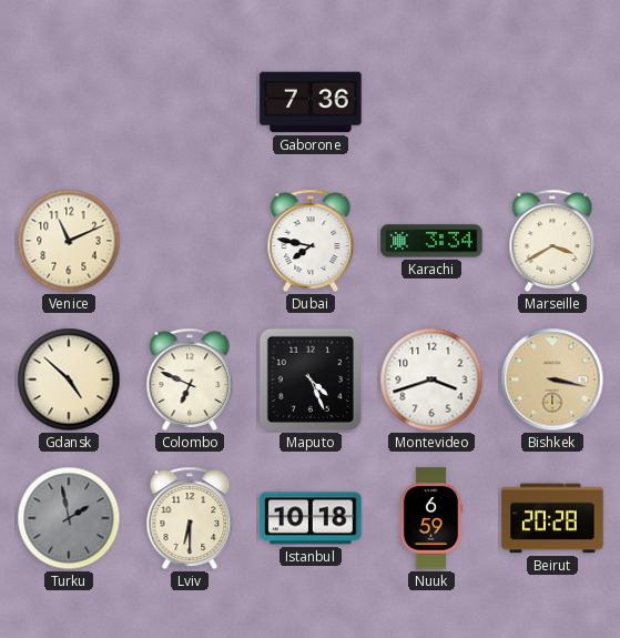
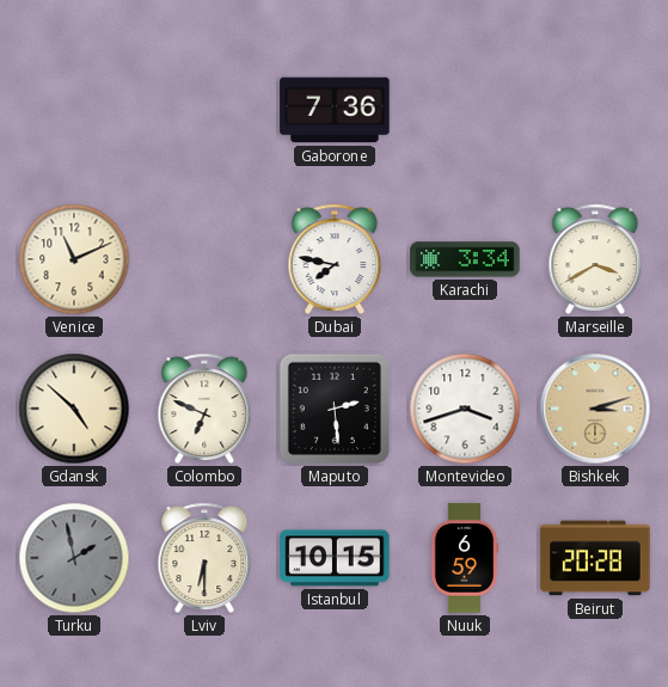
Maputo: 4:26 -> 2:29
Bishkek: 3:17 -> 3:12
Istanbul: 10:18 -> 10:15
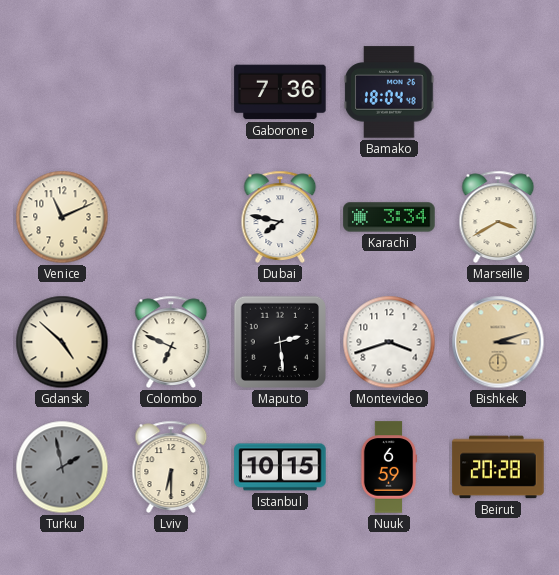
Bamako: none -> 18:04
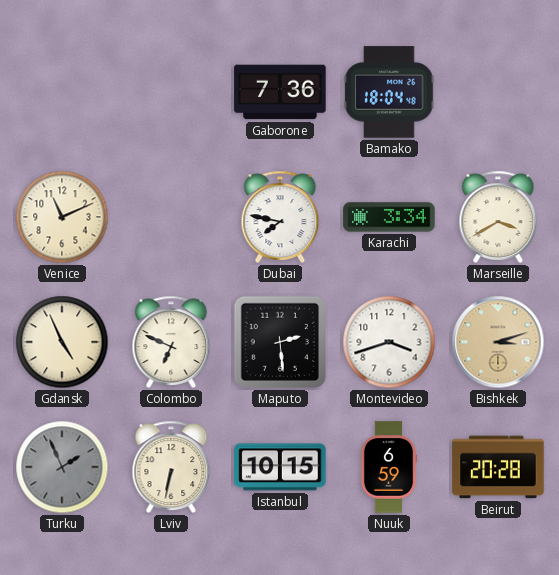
Gdansk: 4:52 -> 4:56
Turku: 1:58 -> 1:56
Lviv: 6:30 -> 6:32
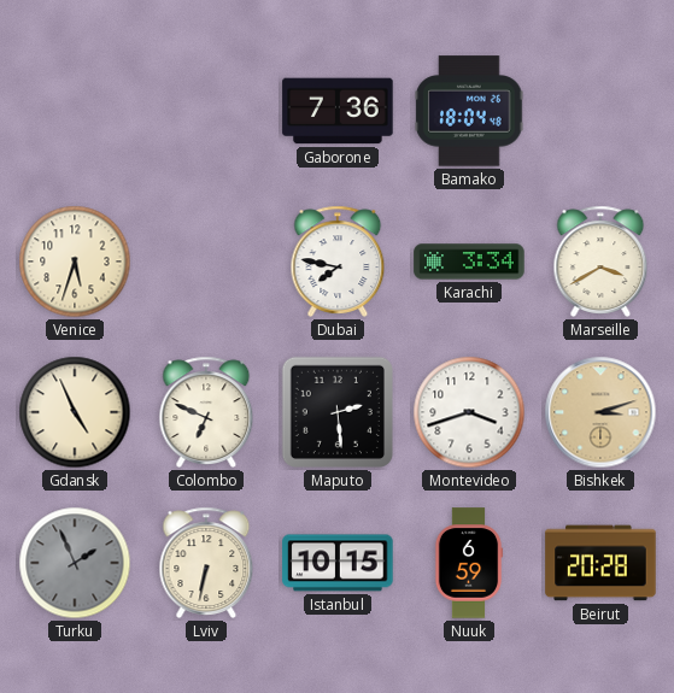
Venice: 11:11 -> 5:33
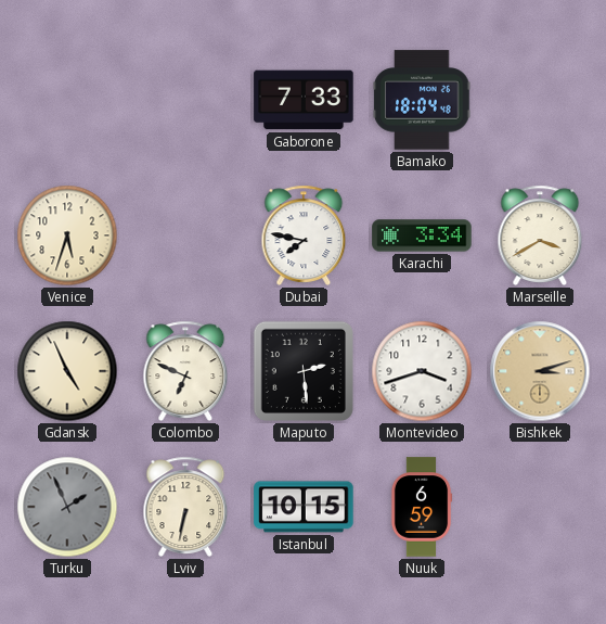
Gaborone: 7:36 -> 7:33
Beirut: 20:28 -> none
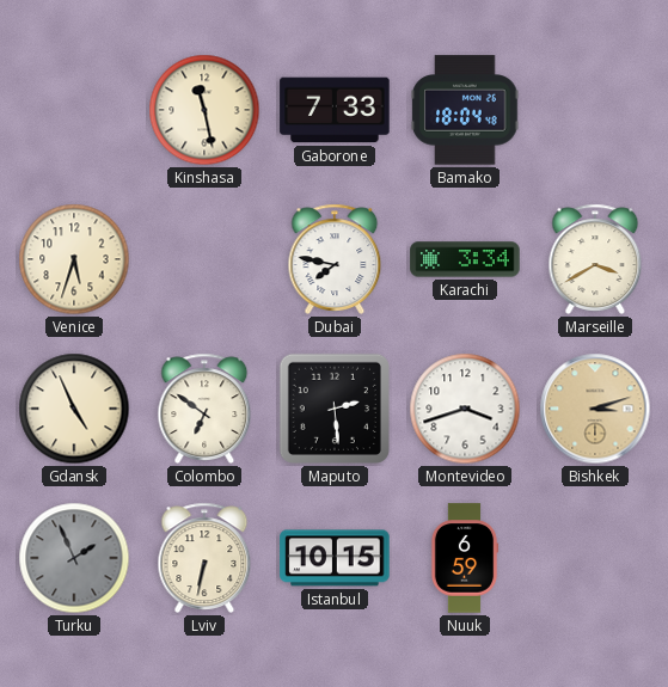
Kinshasa: none -> 11:28
Colombo: 6:49 -> 6:51
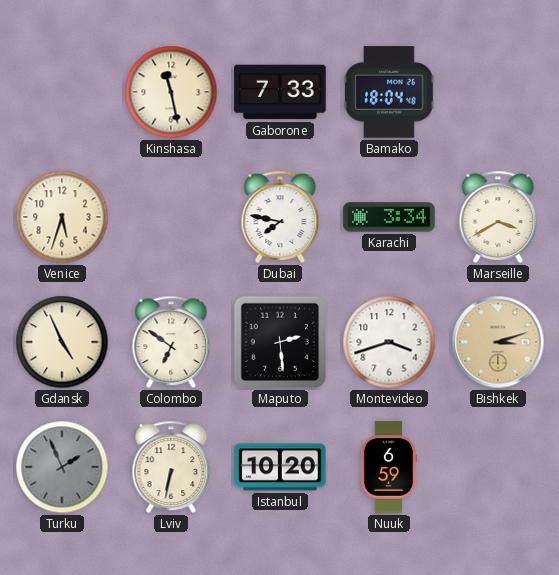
Istanbul: 10:15 -> 10:20
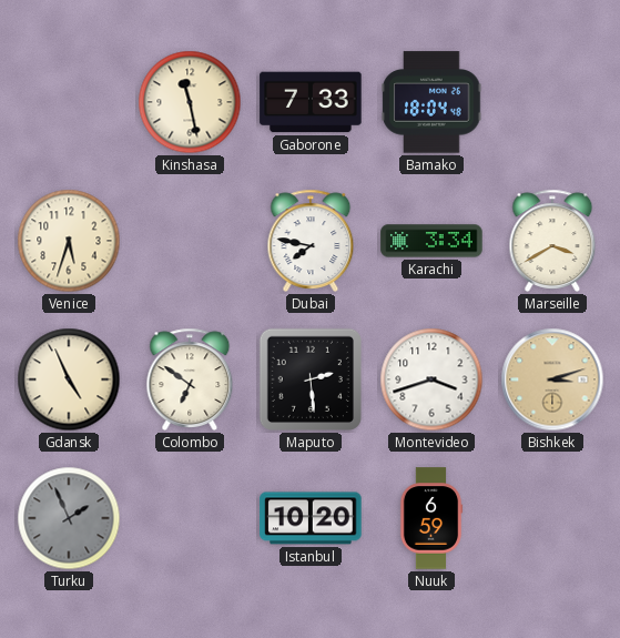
Lviv: 6:32 -> none
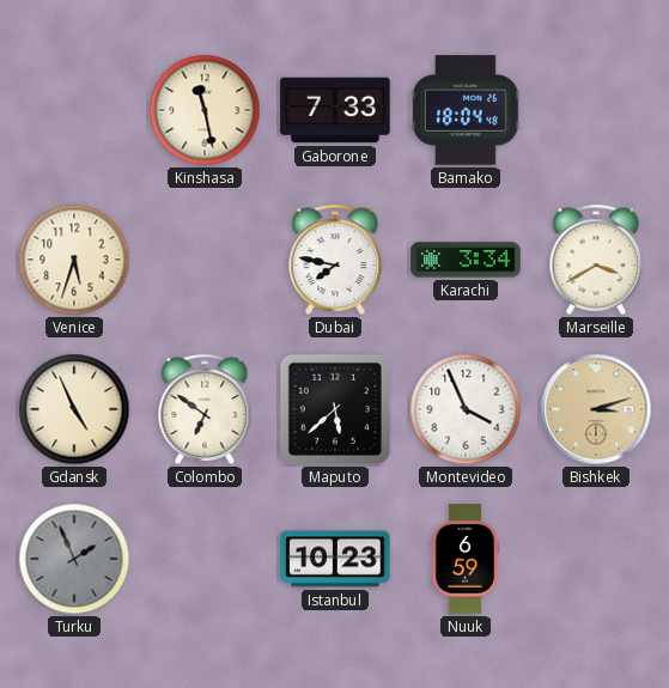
Maputo: 2:29 -> 5:38
Montevideo: 3:42 -> 3:56
Istanbul: 10:20 -> 10:23
